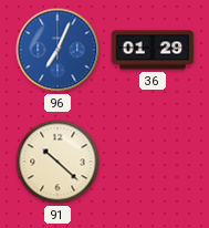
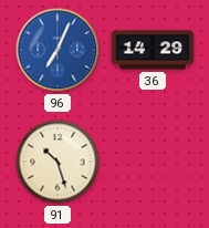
36: 01:29 -> 14:29
91: 10:22 -> 10:27
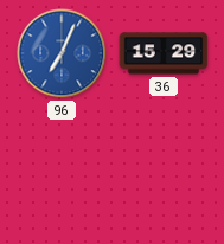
36: 14:29 -> 15:29
91: 10:27 -> none
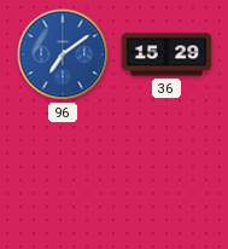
96: 7:04 -> 7:09
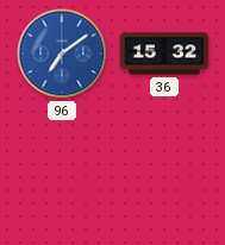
36: 15:29 -> 15:32
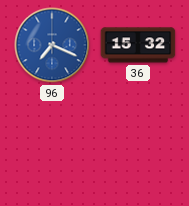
96: 7:09 -> 7:19
